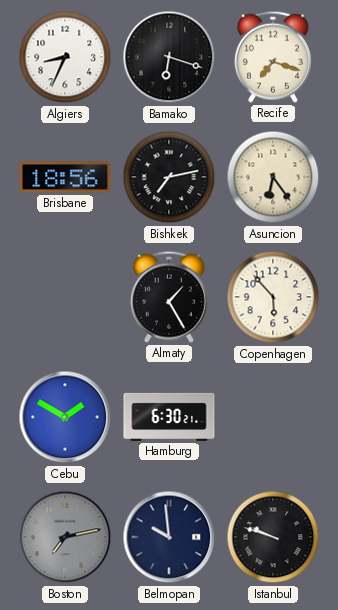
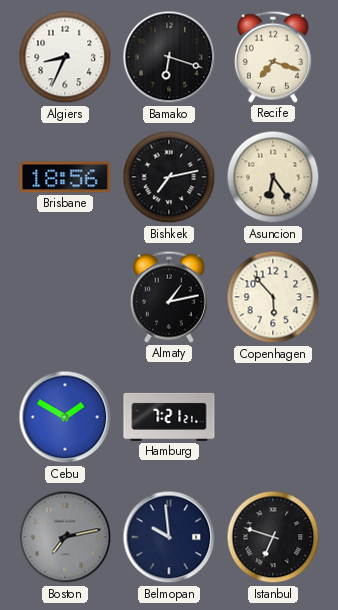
Almaty: 1:25 -> 1:13
Hamburg: 6:30 -> 7:21
Istanbul: 9:48 -> 6:48
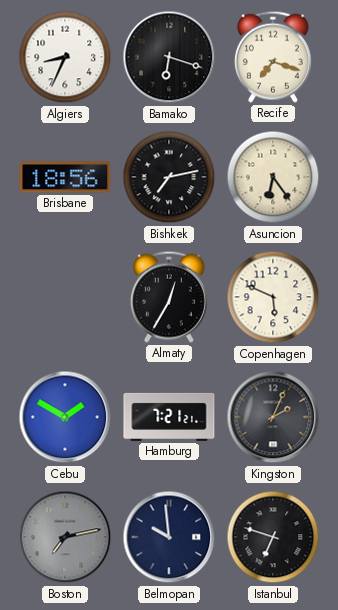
Almaty: 1:13 -> 12:35
Copenhagen: 5:53 -> 5:49
Kingston: none -> 2:04
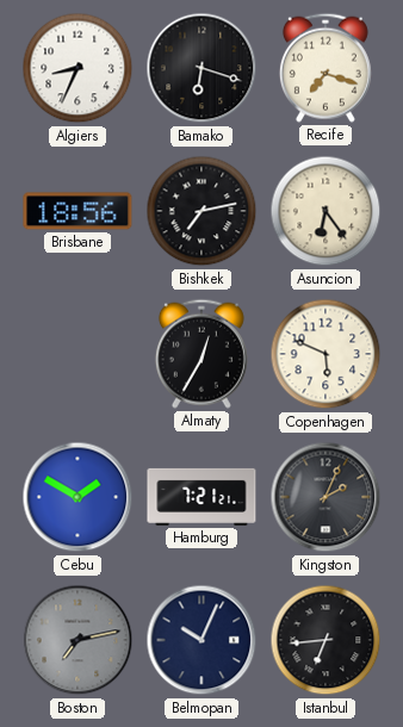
Belmopan: 9:59 -> 10:04
Istanbul: 6:48 -> 6:44
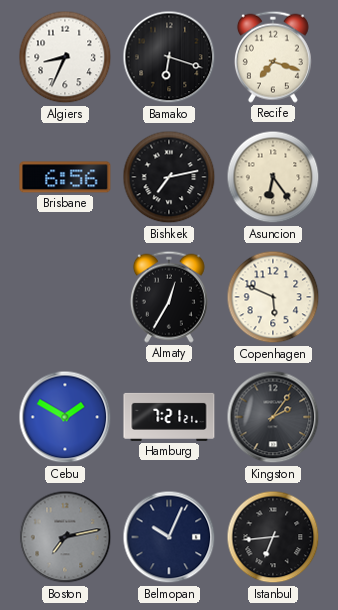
Brisbane: 18:56 -> 6:56
Kingston: 2:04 -> 2:06
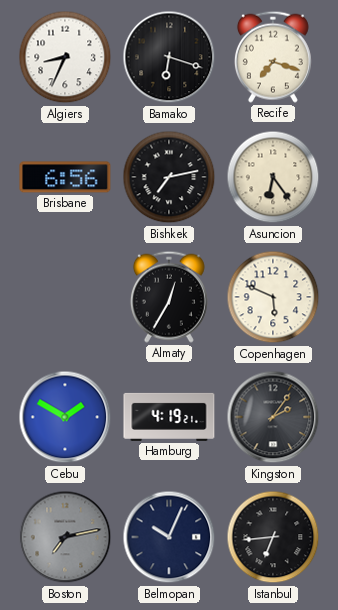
Hamburg: 7:21 -> 4:19
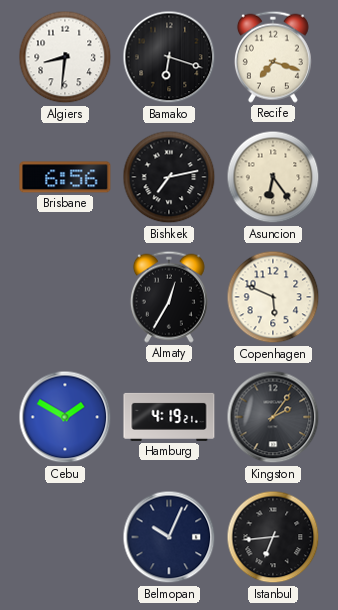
Algiers: 8:34 -> 8:31
Boston: 7:13 -> none
